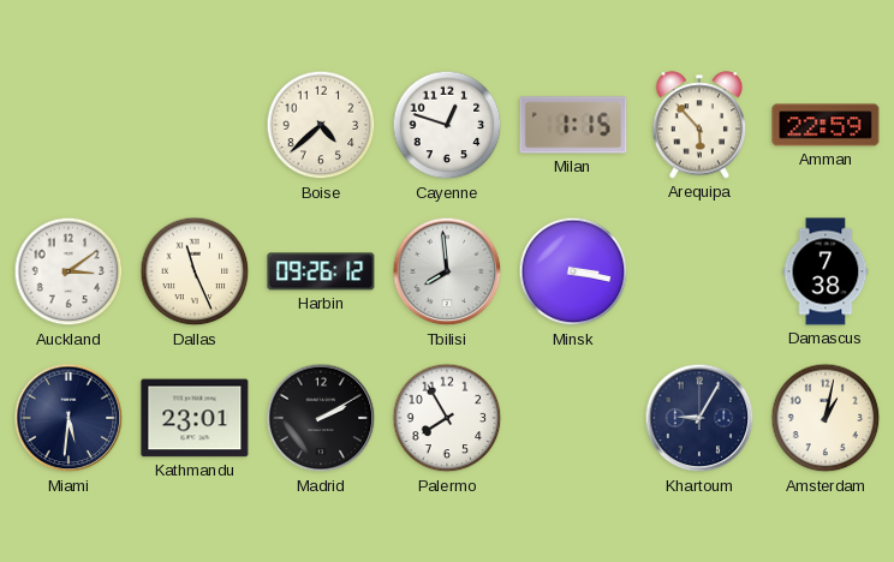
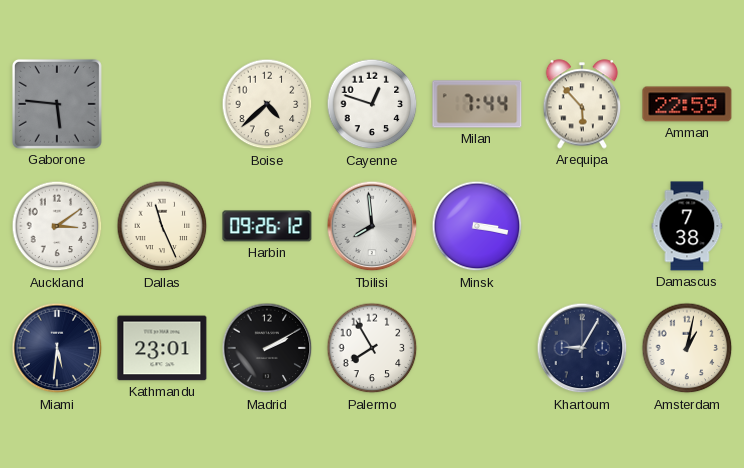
Gaborone: none -> 5:46
Milan: 1:15 -> 7:44
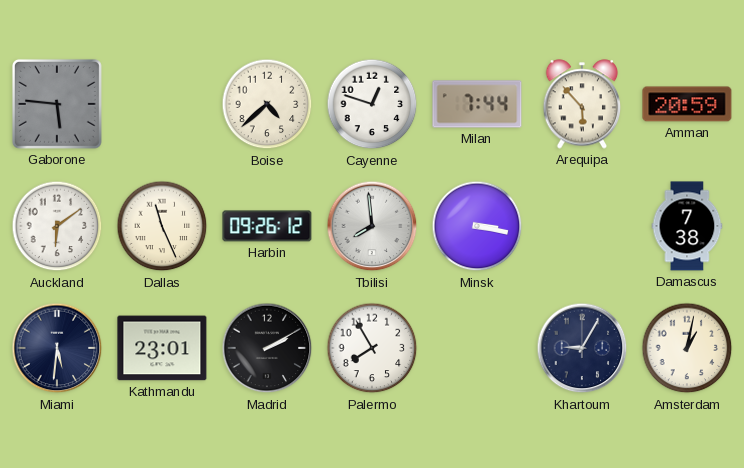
Amman: 22:59 -> 20:59
Auckland: 3:09 -> 6:09
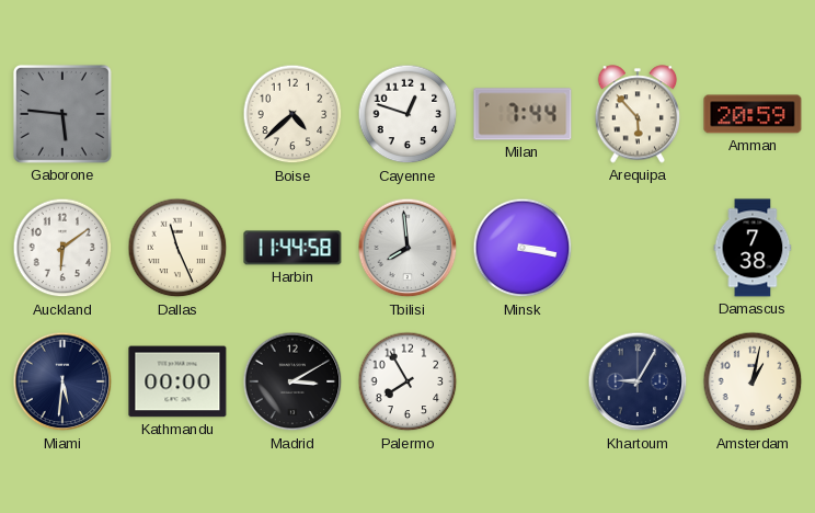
Harbin: 09:26 -> 11:44
Kathmandu: 23:01 -> 00:00
Madrid: 2:10 -> 3:10
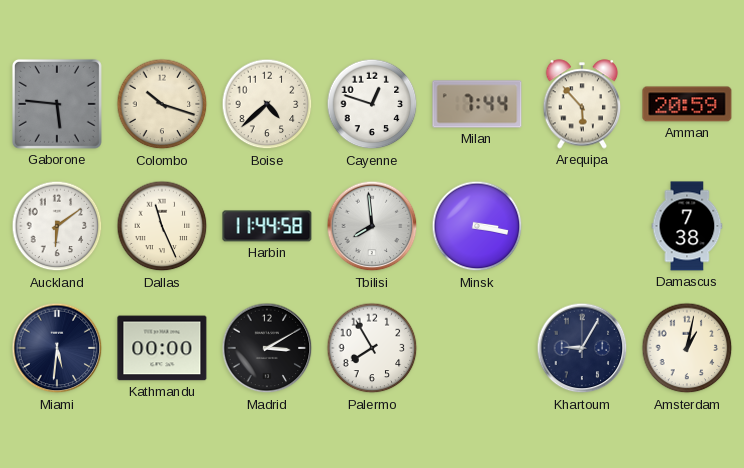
Colombo: none -> 10:18
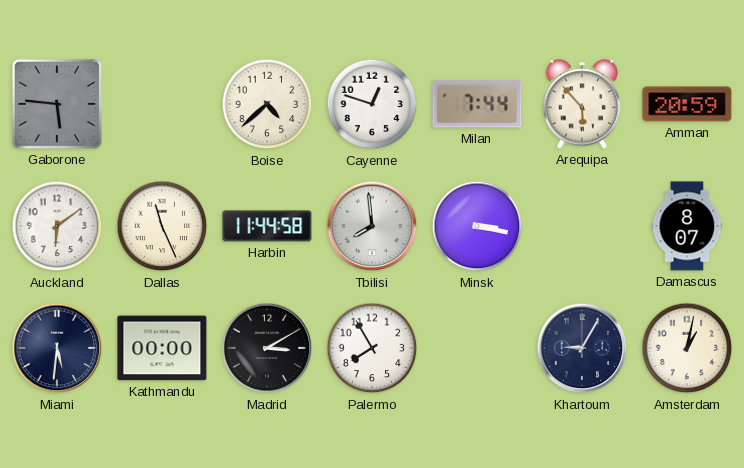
Colombo: 10:18 -> none
Damascus: 7:38 -> 8:07
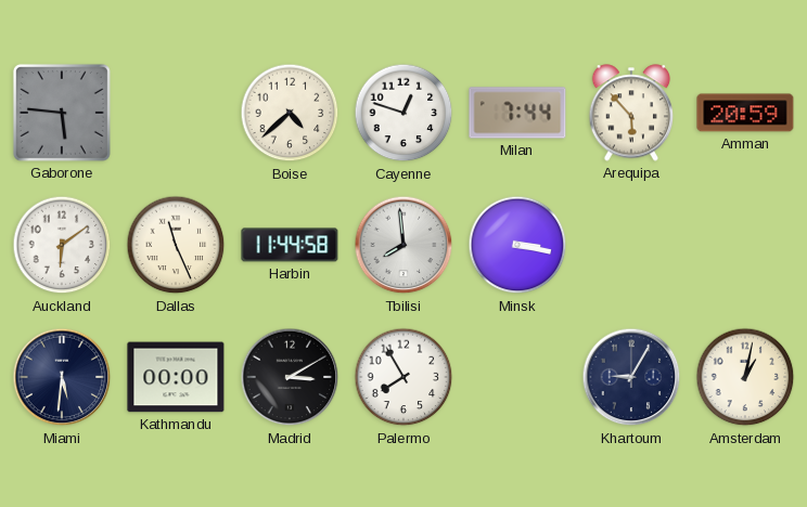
Damascus: 8:07 -> none
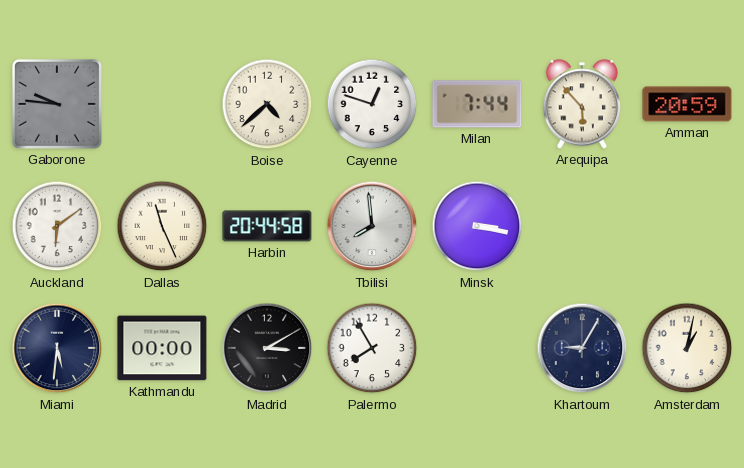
Gaborone: 5:46 -> 9:46
Harbin: 11:44 -> 20:44
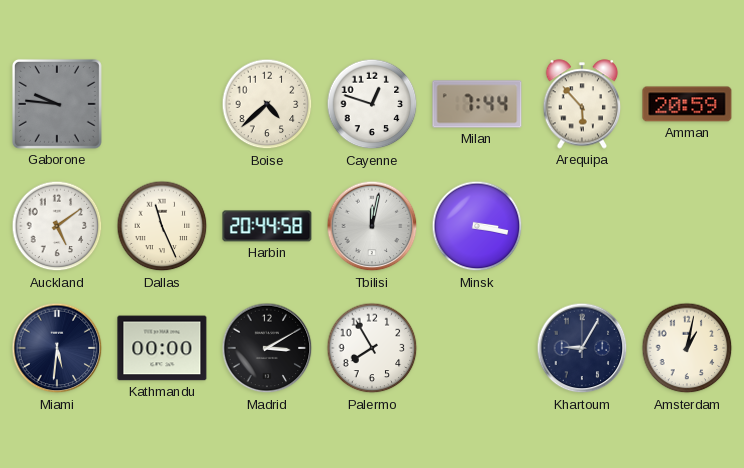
Auckland: 6:09 -> 5:09
Tbilisi: 7:59 -> 12:02
